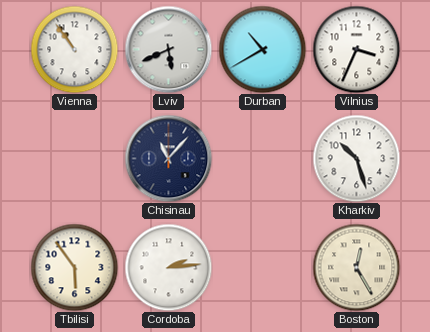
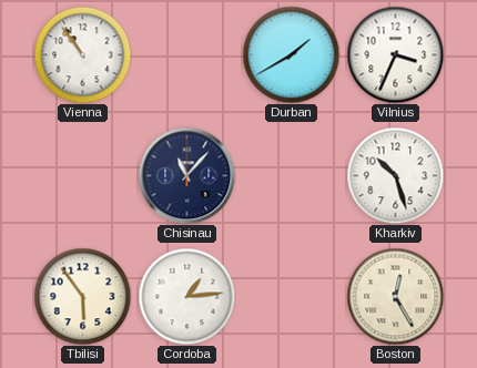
Lviv: 5:41 -> none
Durban: 10:40 -> 1:40
Cordoba: 2:14 -> 1:14
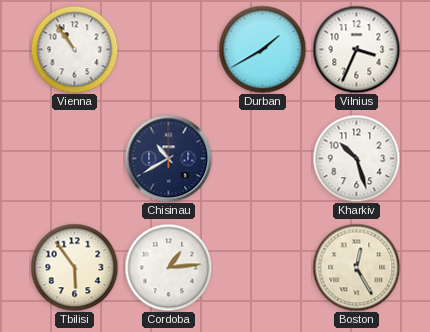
Chisinau: 11:07 -> 10:40
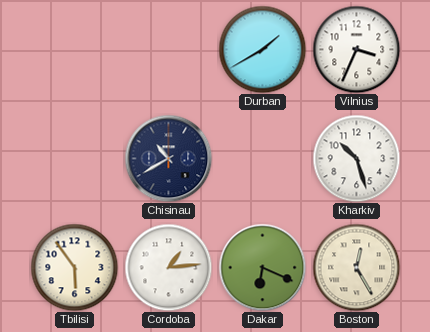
Vienna: 10:54 -> none
Dakar: none -> 6:19
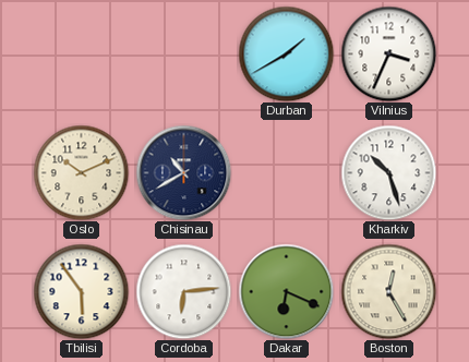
Oslo: none -> 10:11
Cordoba: 1:14 -> 6:14
